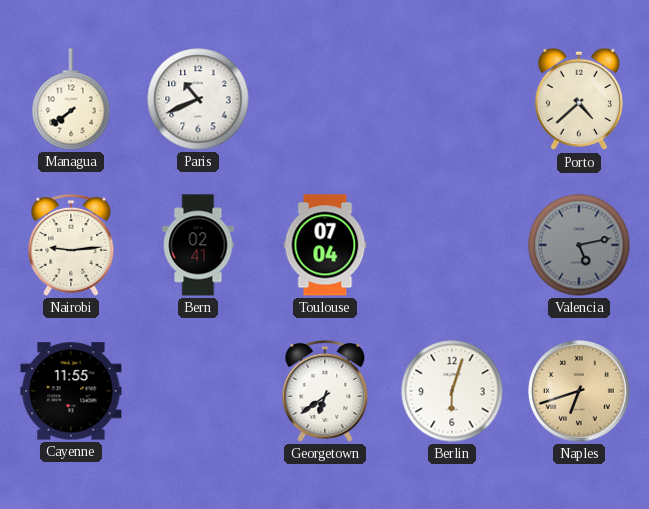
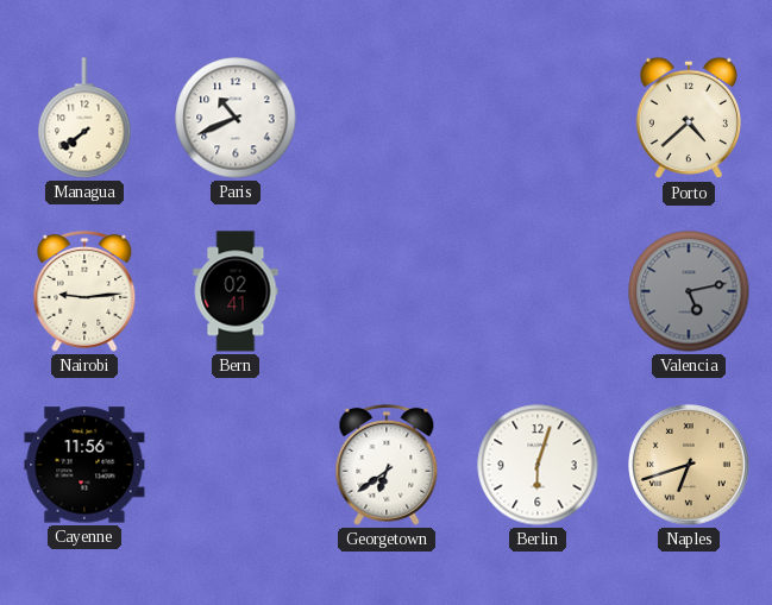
Toulouse: 07:04 -> none
Cayenne: 11:55 -> 11:56
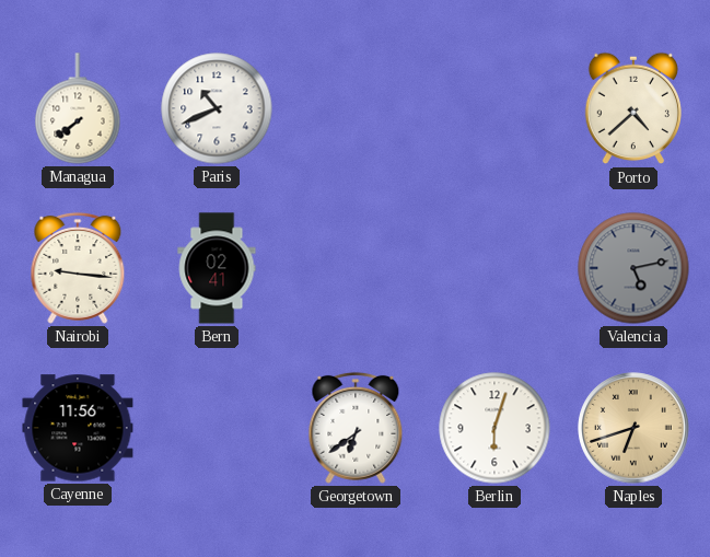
Nairobi: 9:14 -> 9:16
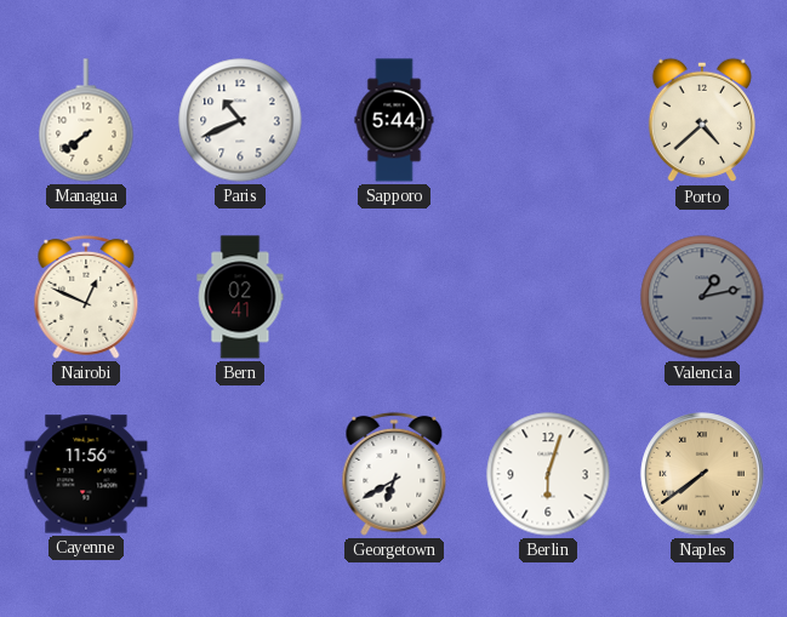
Sapporo: none -> 5:44
Nairobi: 9:16 -> 12:49
Valencia: 5:13 -> 1:13
Georgetown: 6:39 -> 6:40
Naples: 6:42 -> 7:39
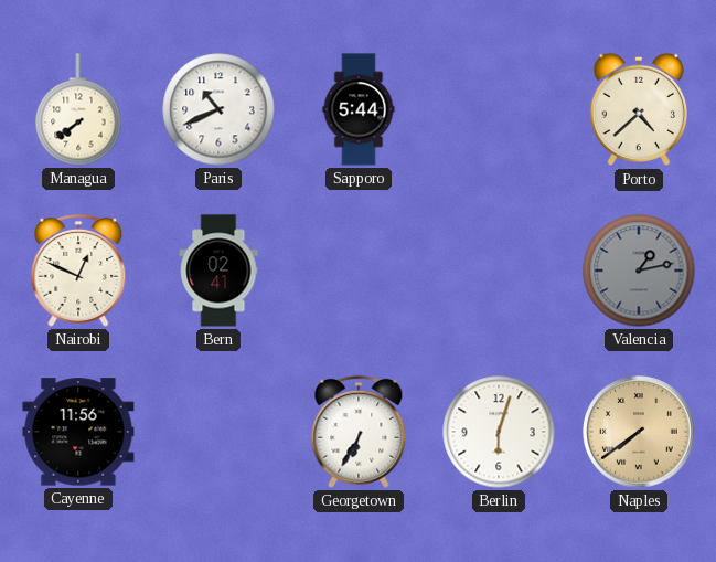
Georgetown: 6:40 -> 6:35
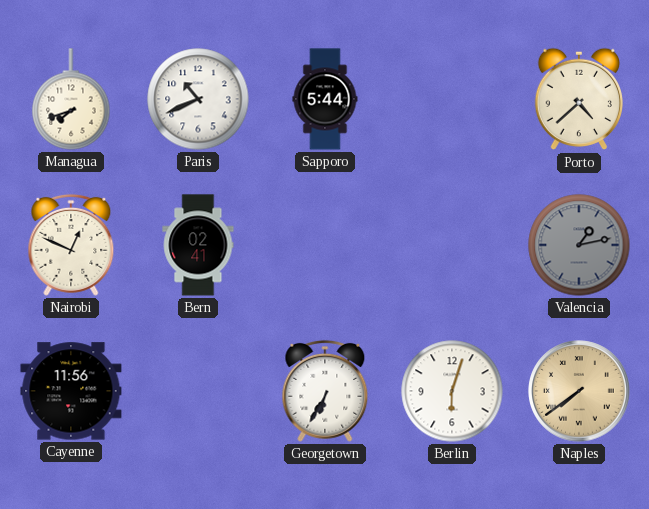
Managua: 7:39 -> 7:42
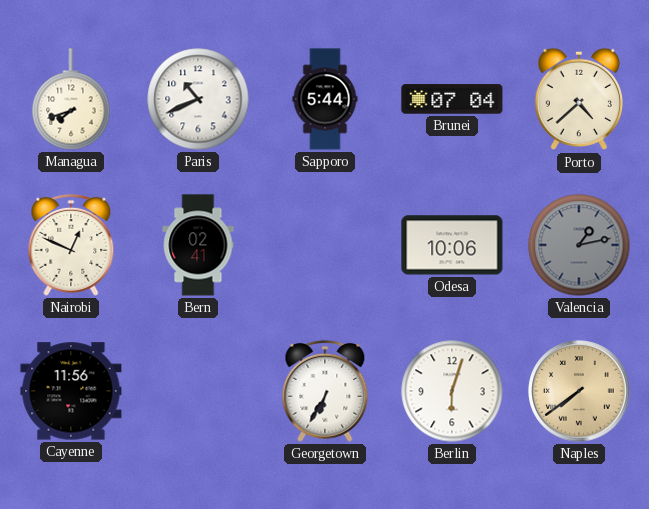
Brunei: none -> 07:04
Odesa: none -> 10:06
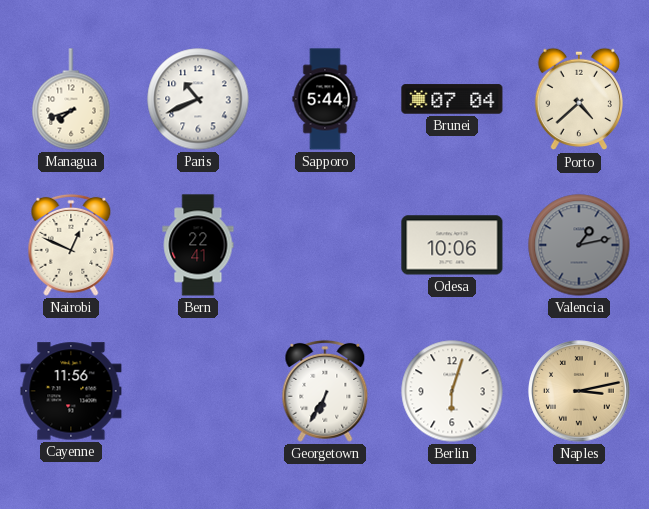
Bern: 02:41 -> 22:41
Naples: 7:39 -> 3:13
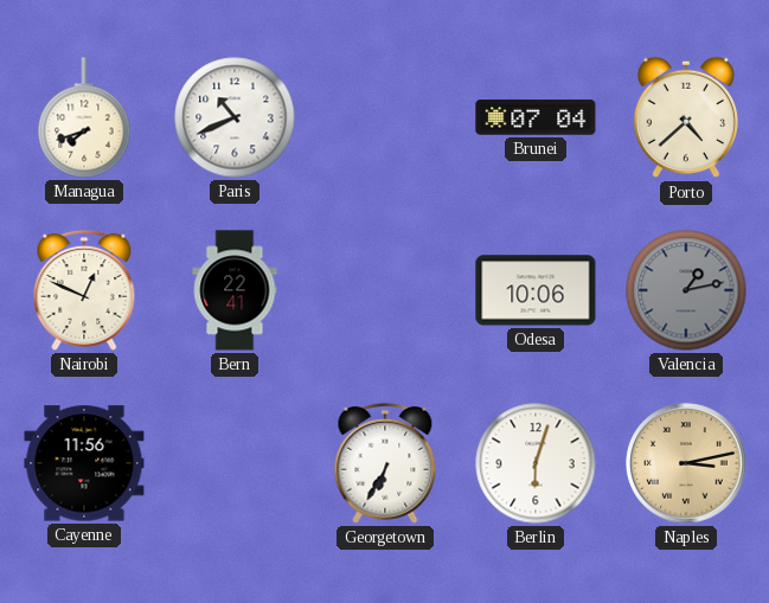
Sapporo: 5:44 -> none
